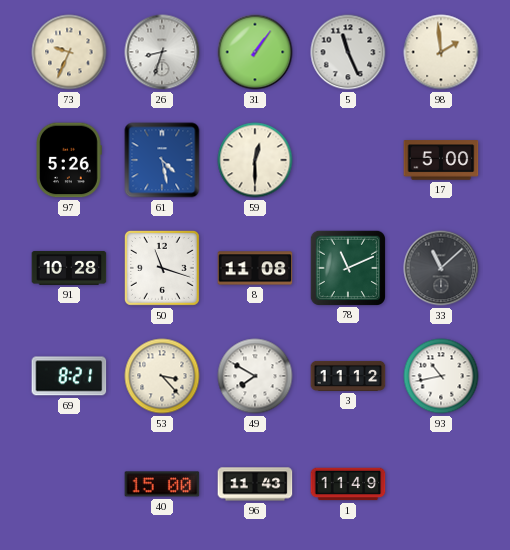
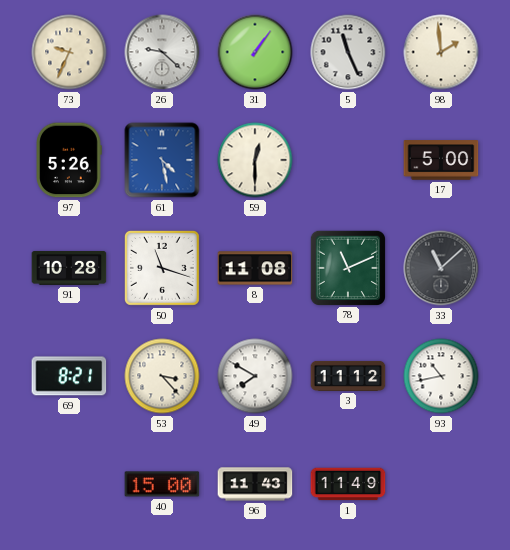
26: 8:33 -> 9:22
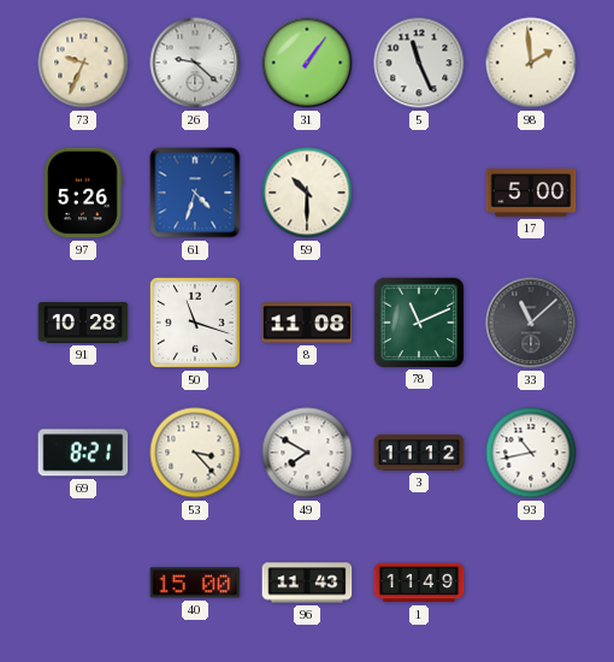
61: 4:28 -> 4:33
59: 12:30 -> 10:30
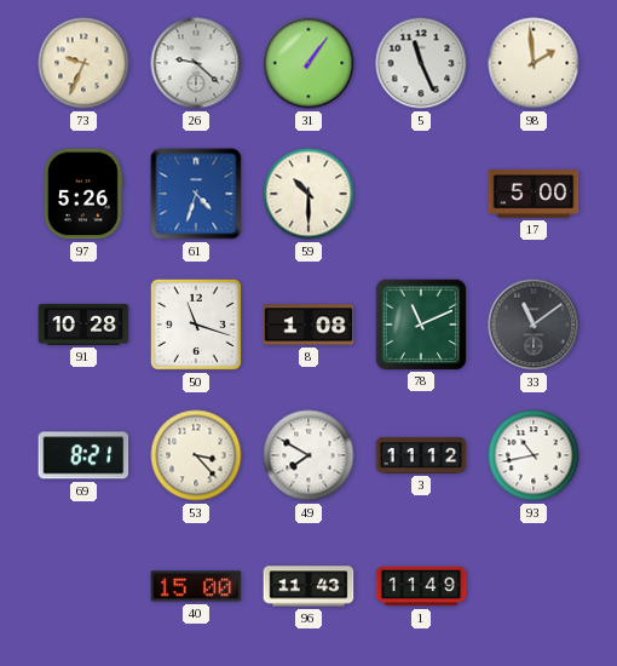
8: 11:08 -> 1:08
33: 11:08 -> 11:09
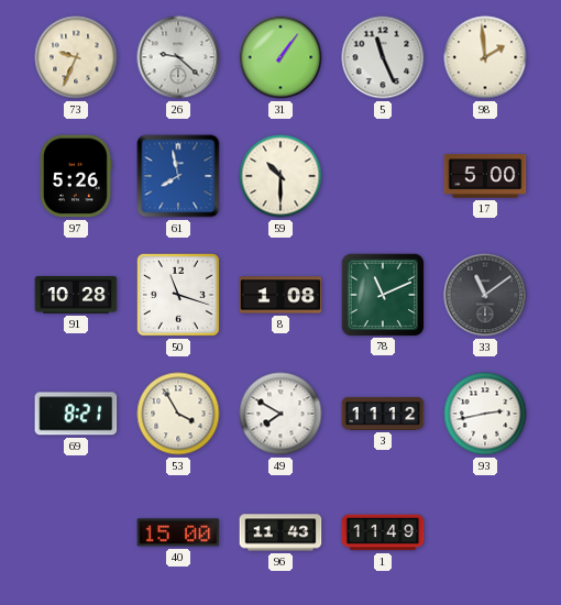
61: 4:33 -> 7:58
53: 3:23 -> 3:55
93: 10:43 -> 2:43
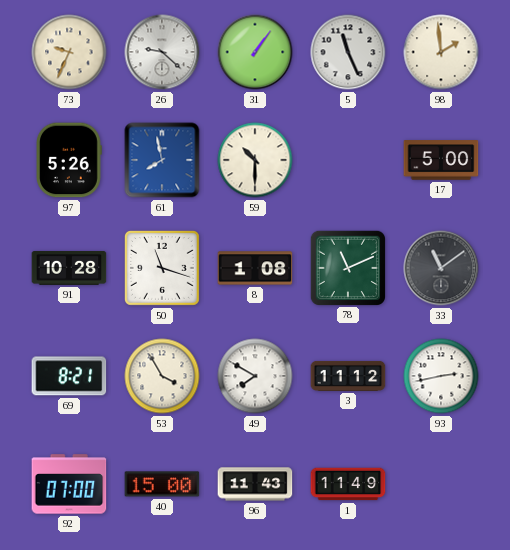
92: none -> 07:00
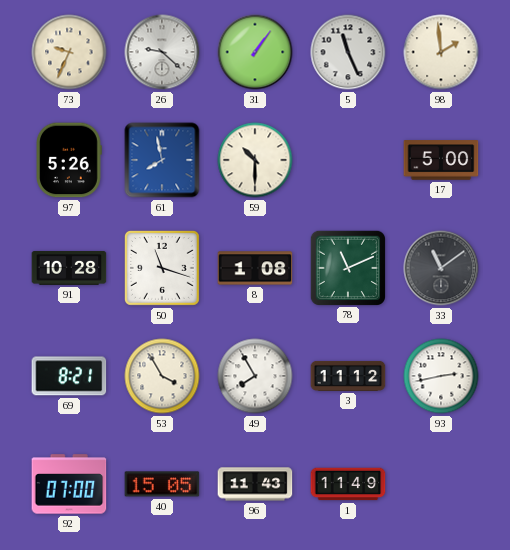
49: 7:50 -> 7:55
40: 15:00 -> 15:05
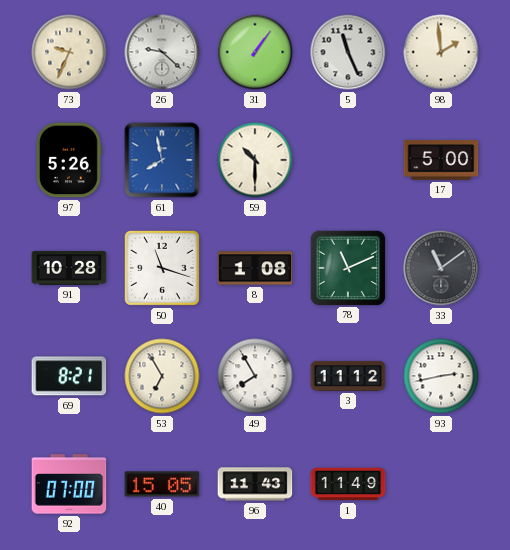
53: 3:55 -> 6:55
